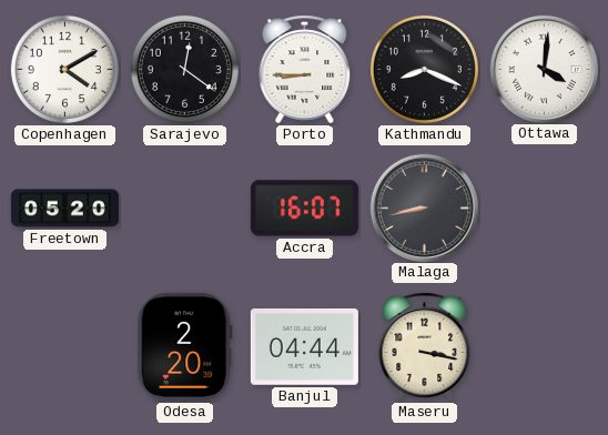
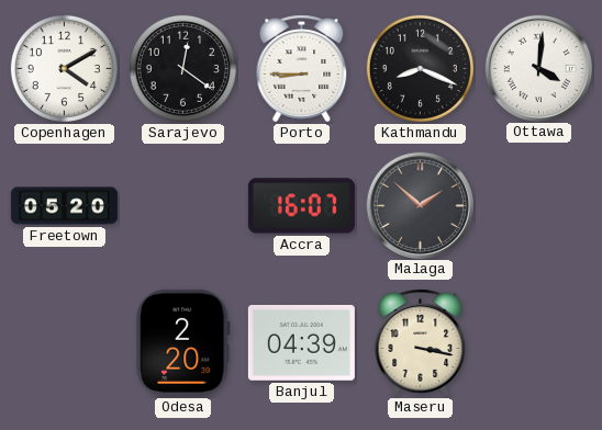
Malaga: 8:43 -> 1:52
Banjul: 04:44 -> 04:39
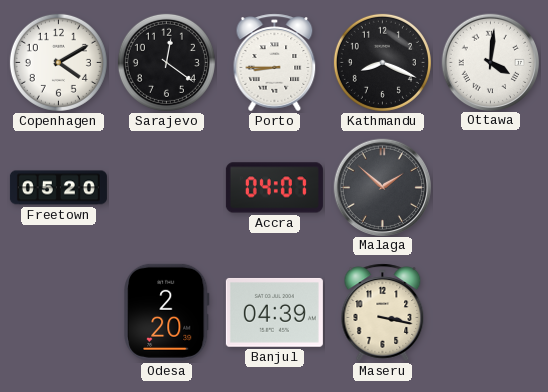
Accra: 16:07 -> 04:07
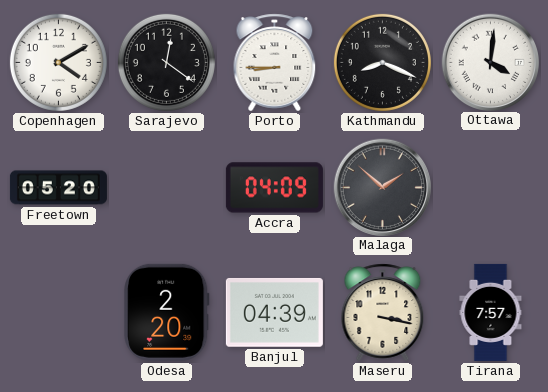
Accra: 04:07 -> 04:09
Tirana: none -> 7:57
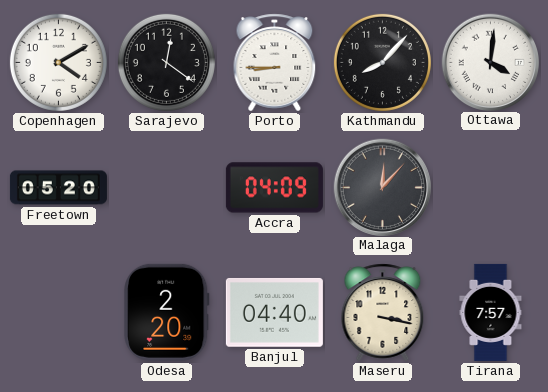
Kathmandu: 8:19 -> 8:07
Malaga: 1:52 -> 12:07
Banjul: 04:39 -> 04:40
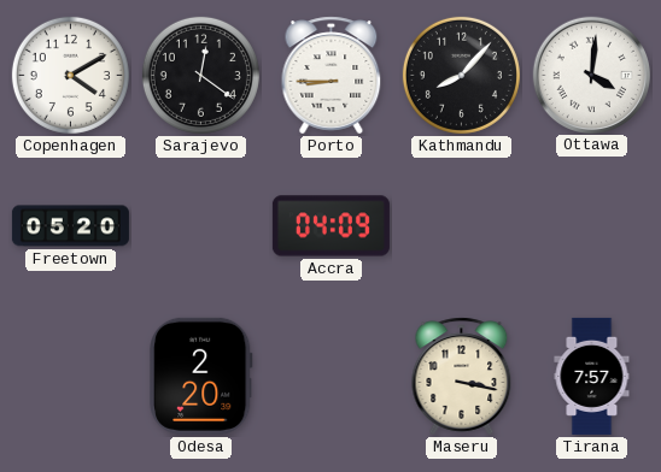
Malaga: 12:07 -> none
Banjul: 04:40 -> none
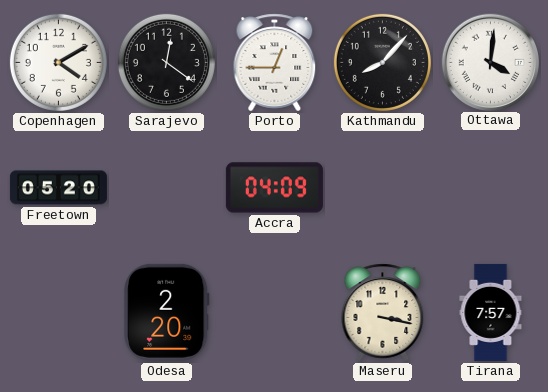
Porto: 8:45 -> 12:45
